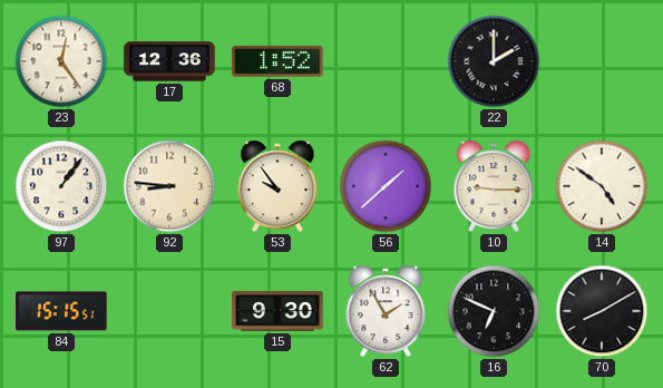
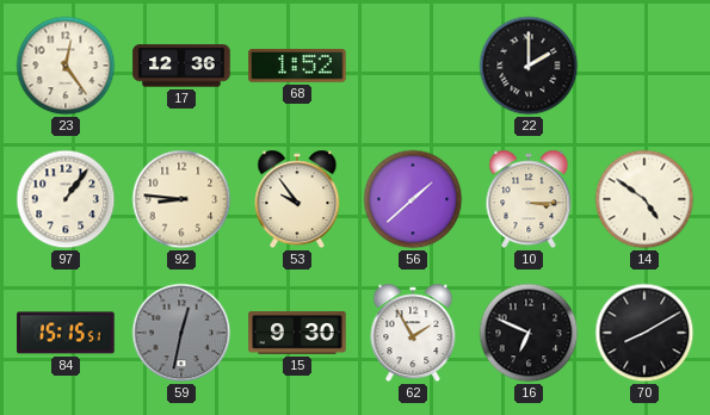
10: 9:15 -> 3:15
59: none -> 12:32
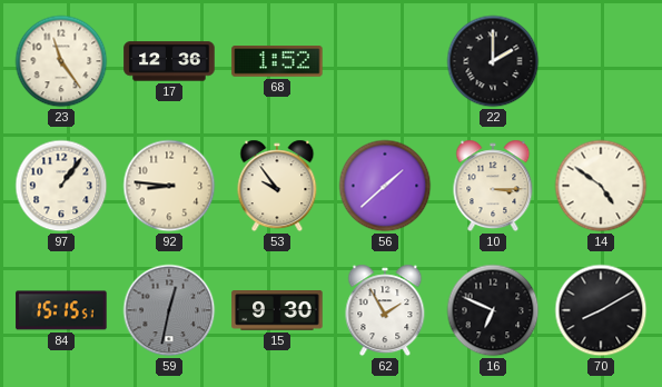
23: 12:24 -> 11:24
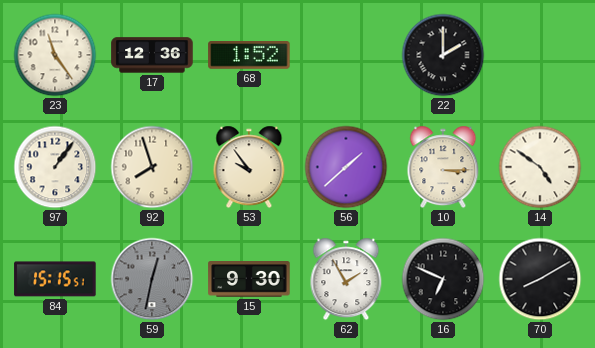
92: 8:46 -> 7:57
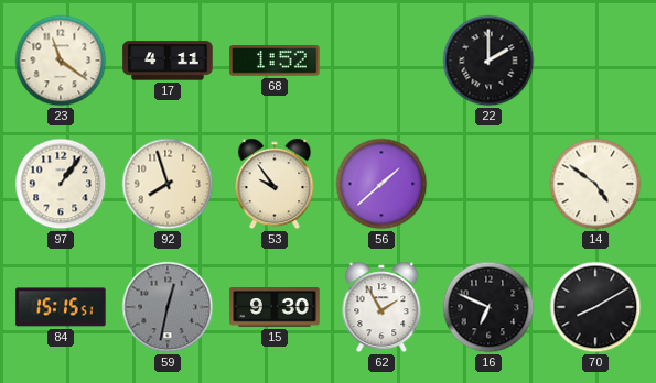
23: 11:24 -> 11:21
17: 12:36 -> 4:11
10: 3:15 -> none
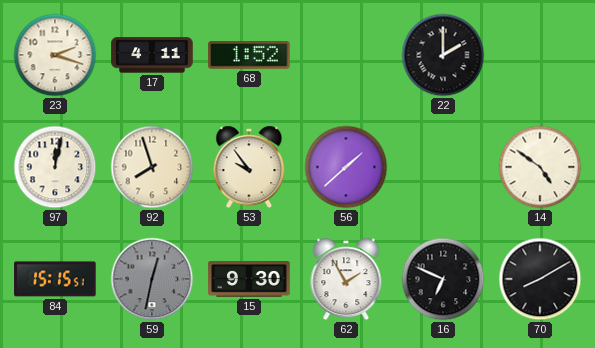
23: 11:21 -> 2:18
97: 1:06 -> 12:02
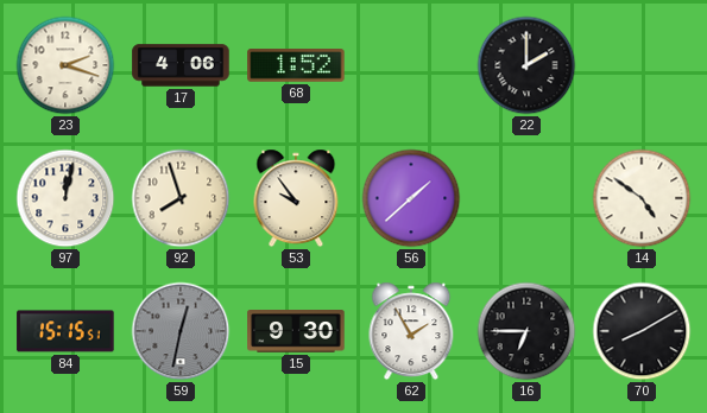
17: 4:11 -> 4:06
16: 6:49 -> 6:45
